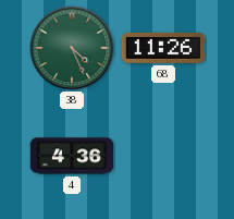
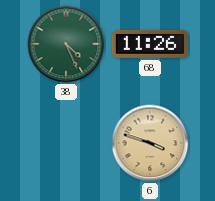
4: 4:36 -> none
6: none -> 3:48
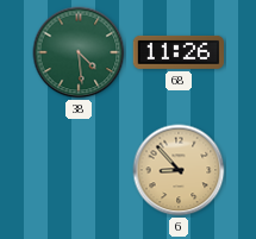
38: 4:26 -> 4:29
6: 3:48 -> 8:53
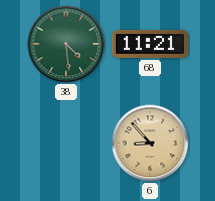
68: 11:26 -> 11:21
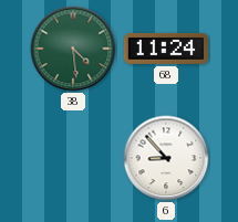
68: 11:21 -> 11:24
6 dial: champagne -> white
